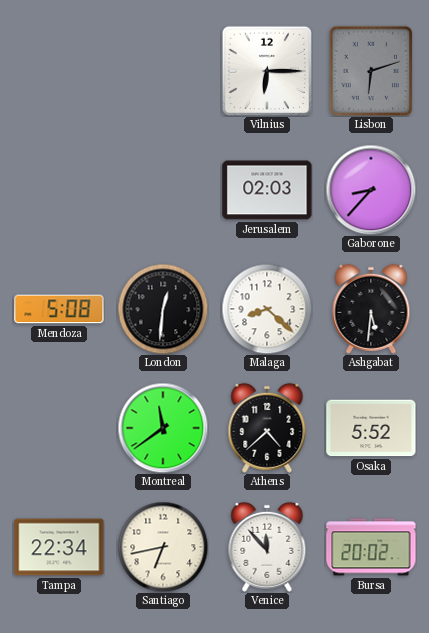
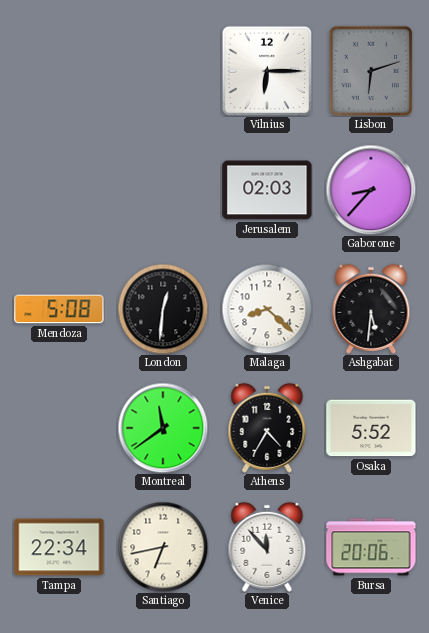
Athens: 4:38 -> 4:35
Bursa: 20:02 -> 20:06
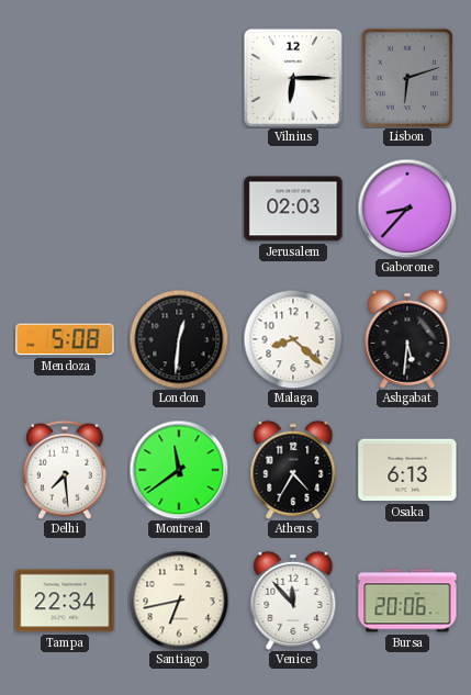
Delhi: none -> 7:29
Osaka: 5:52 -> 6:13
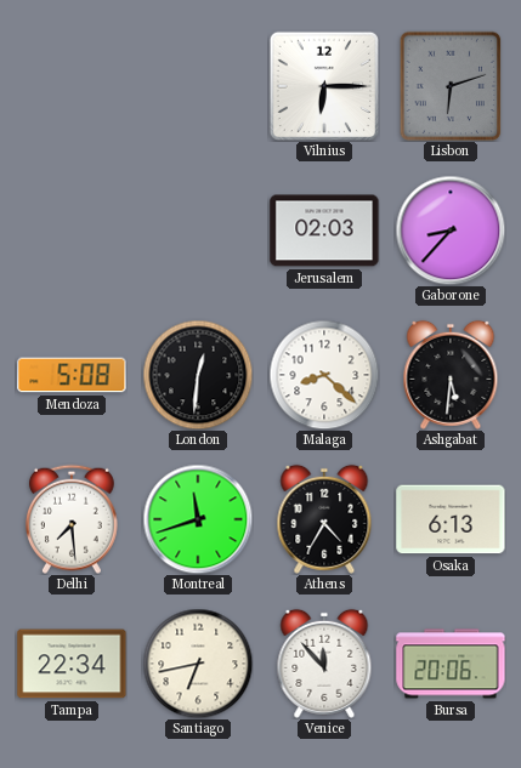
Montreal: 11:39 -> 11:42
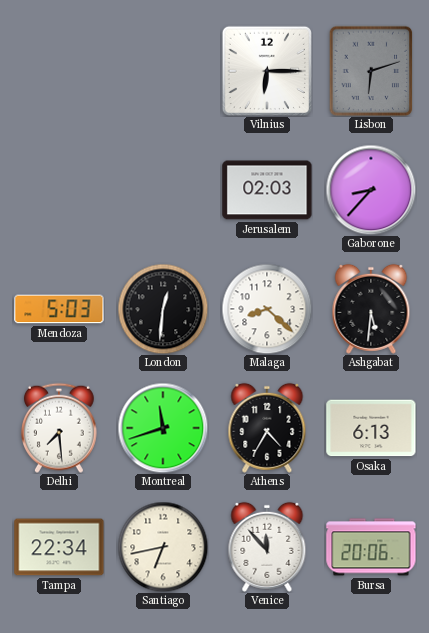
Mendoza: 5:08 -> 5:03
